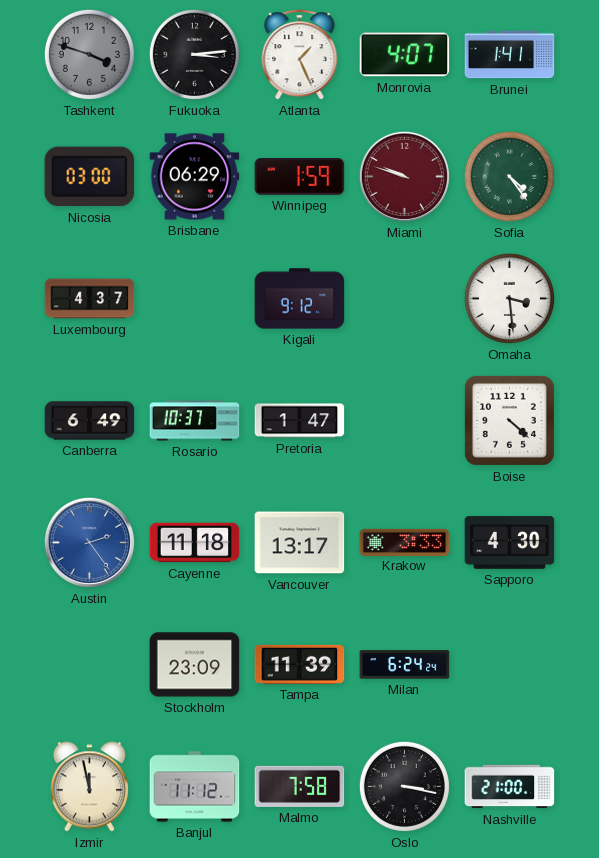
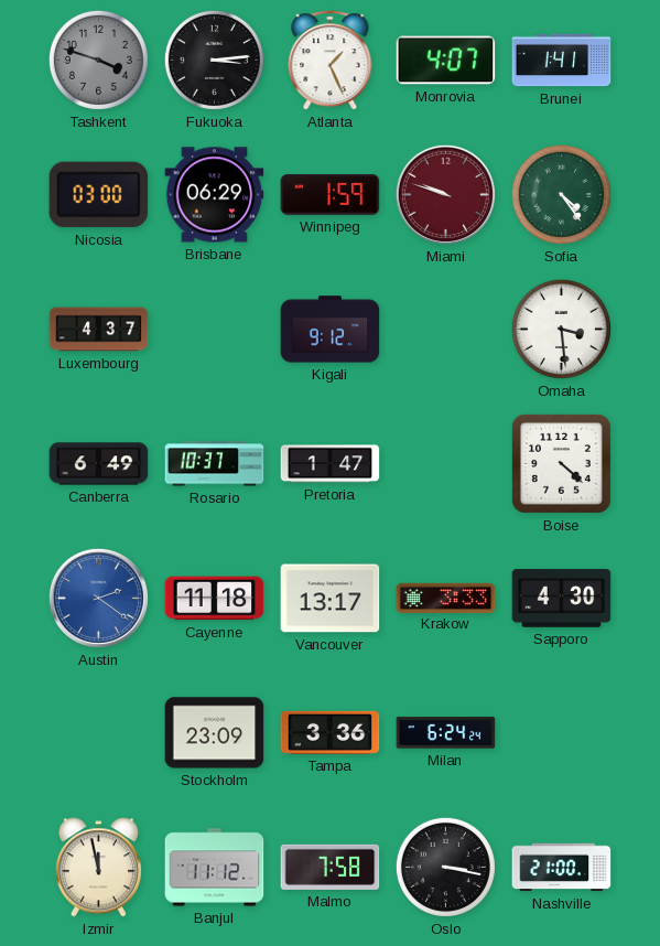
Austin: 2:24 -> 2:21
Tampa: 11:39 -> 3:36
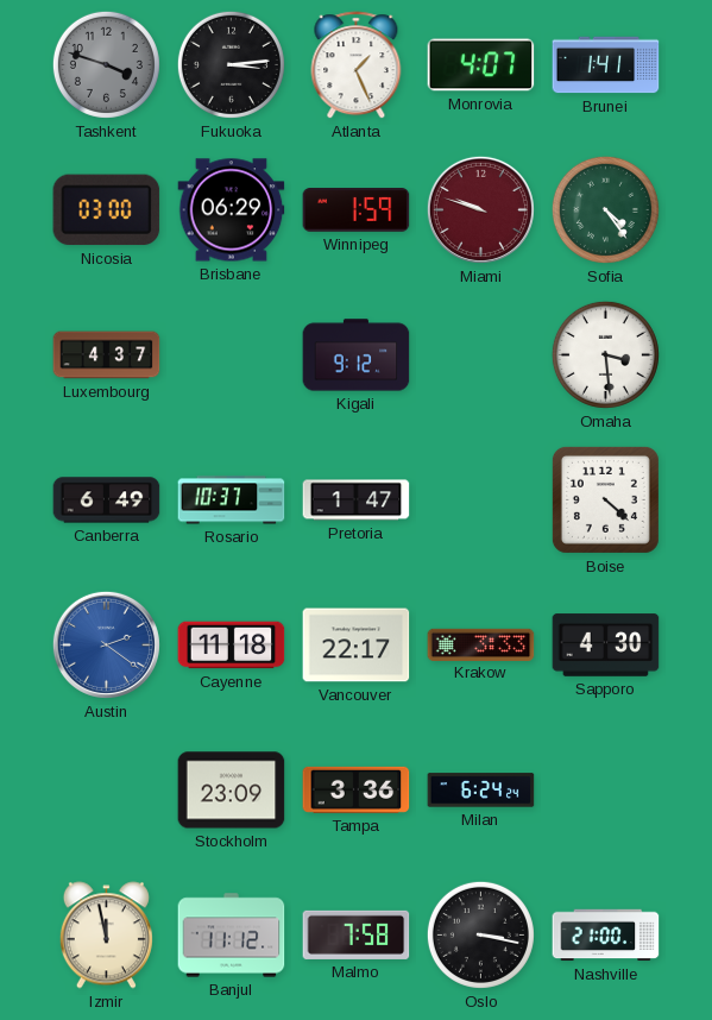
Vancouver: 13:17 -> 22:17
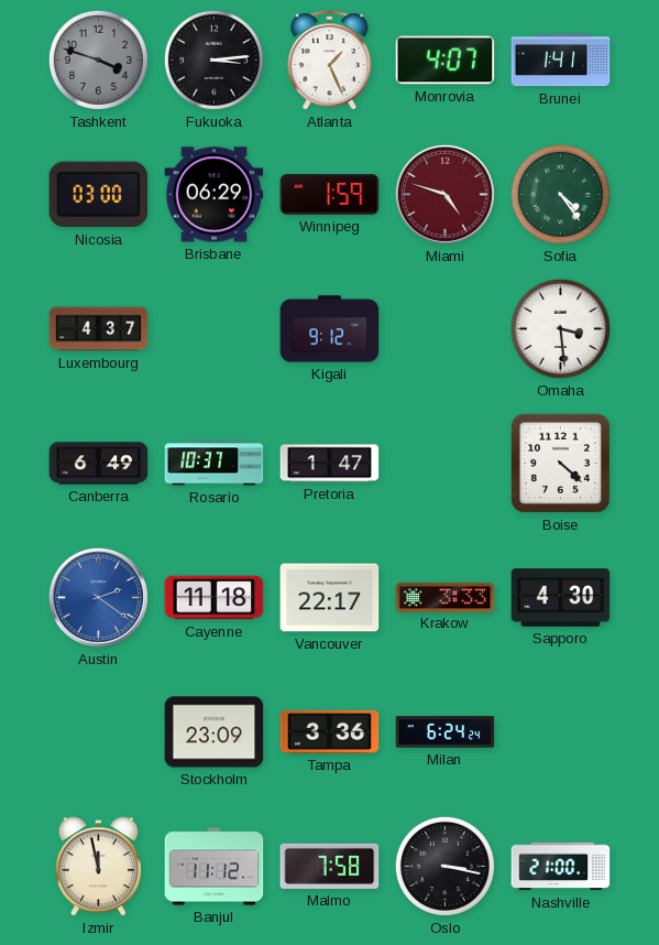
Miami: 9:48 -> 4:48
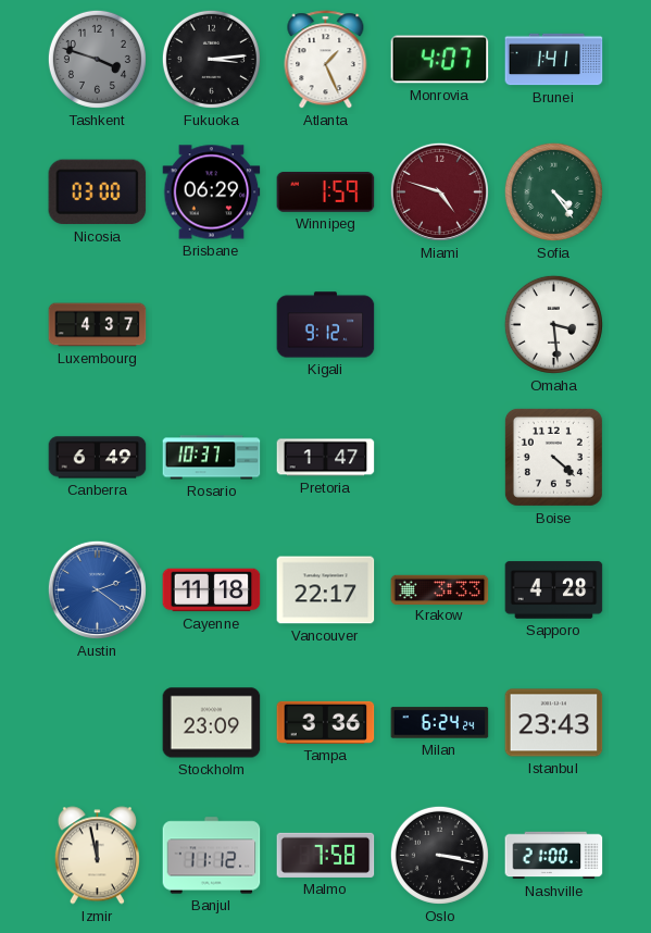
Sapporo: 4:30 -> 4:28
Istanbul: none -> 23:43
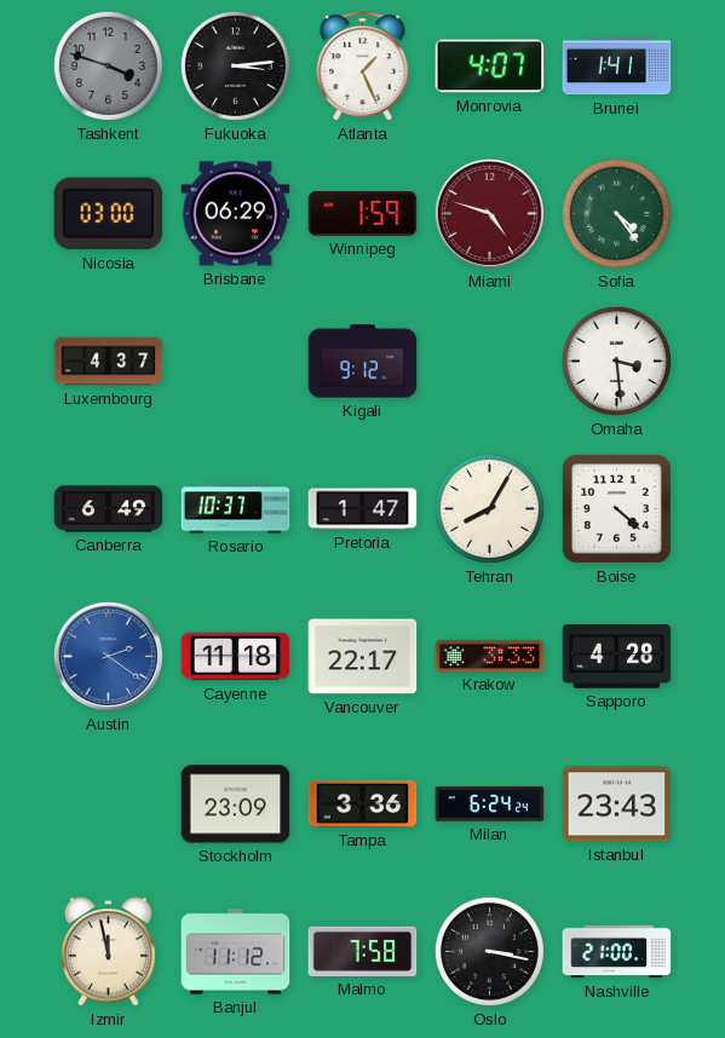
Tehran: none -> 8:05
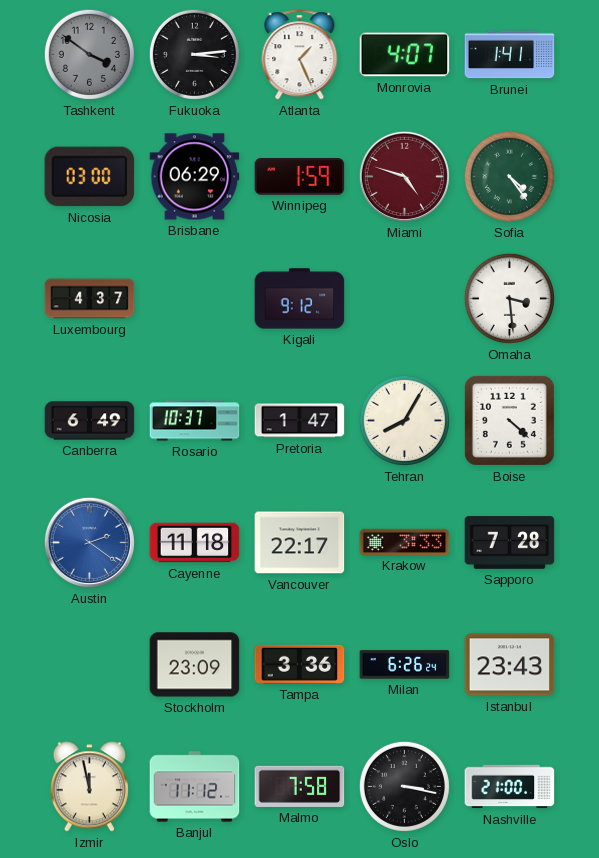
Tashkent: 3:48 -> 3:51
Sapporo: 4:28 -> 7:28
Milan: 6:24 -> 6:26
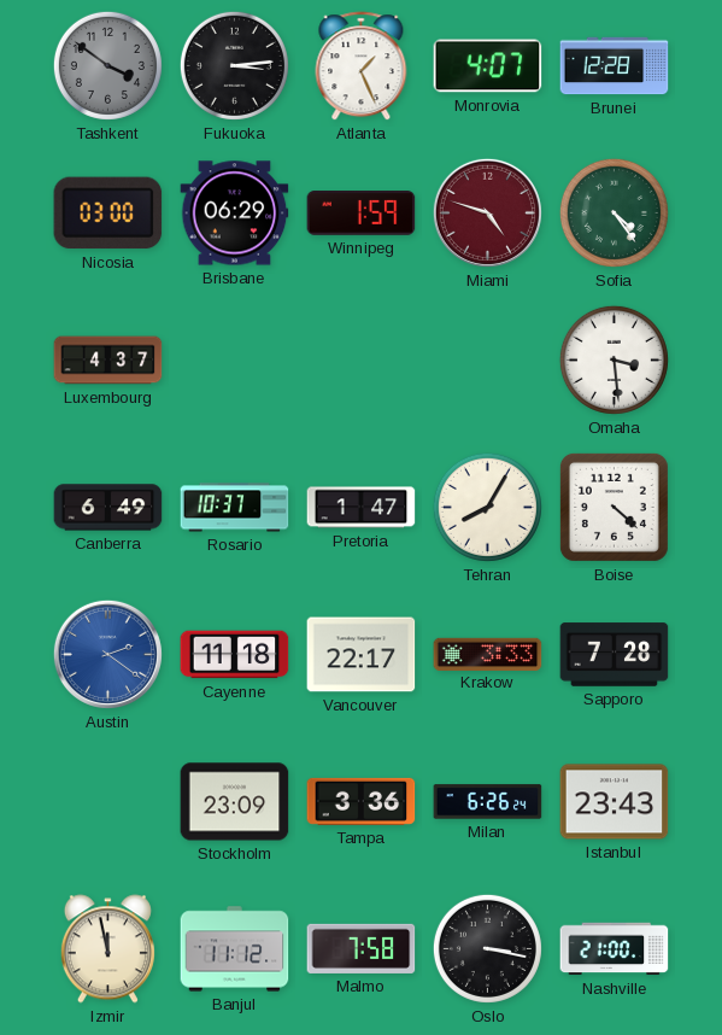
Brunei: 1:41 -> 12:28
Kigali: 9:12 -> none
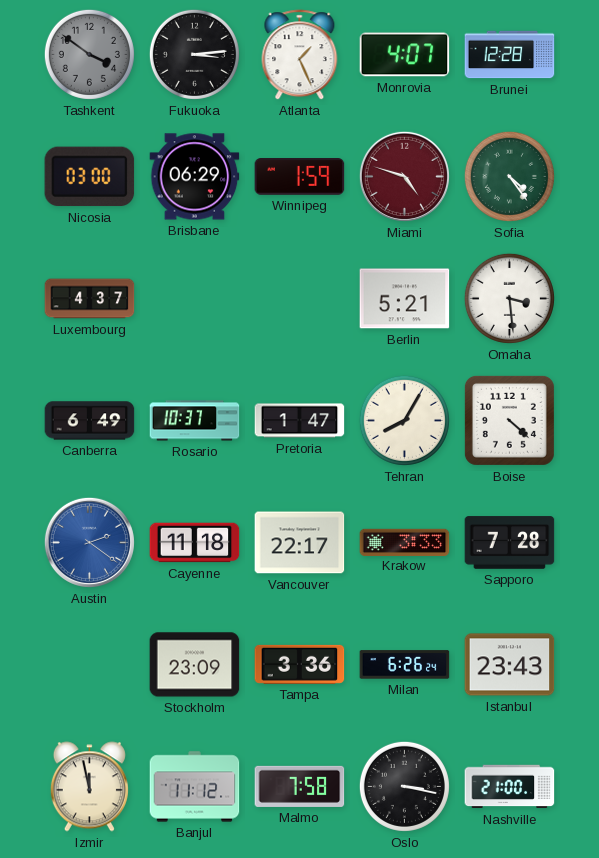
Berlin: none -> 5:21
